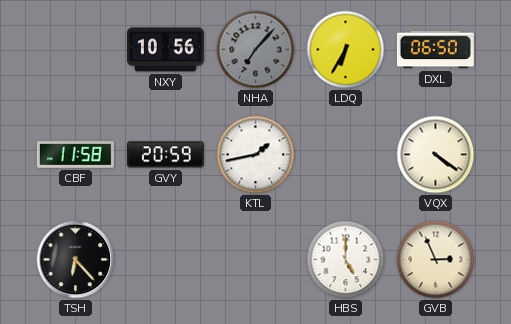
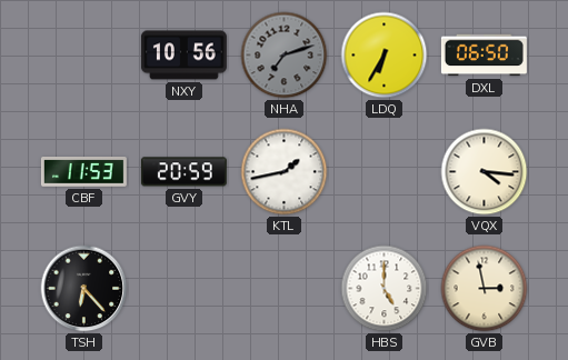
NHA: 7:07 -> 7:12
CBF: 11:58 -> 11:53
VQX: 4:21 -> 4:16
GVB: 2:56 -> 2:58
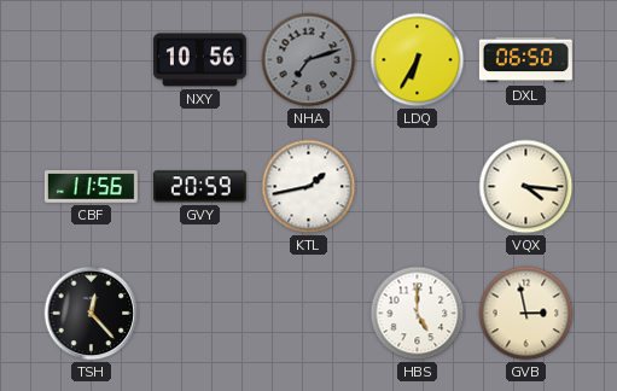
CBF: 11:53 -> 11:56
TSH: 6:23 -> 12:23
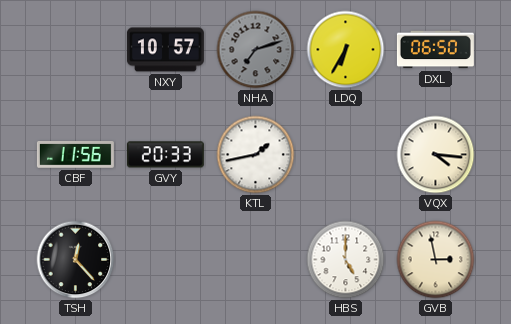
NXY: 10:56 -> 10:57
GVY: 20:59 -> 20:33
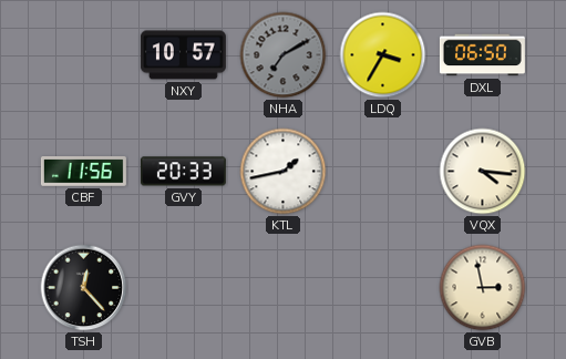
NHA: 7:12 -> 7:10
LDQ: 6:35 -> 3:35
HBS: 5:00 -> none
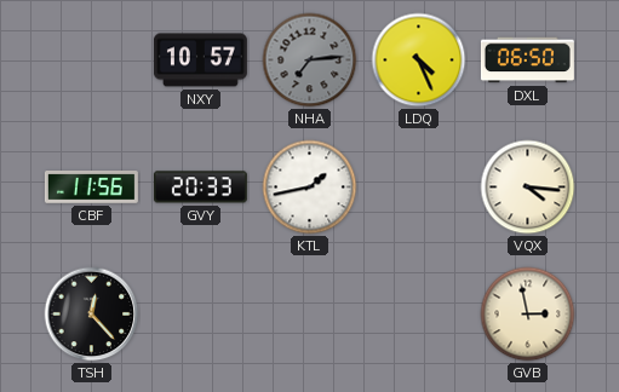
NHA: 7:10 -> 7:14
LDQ: 3:35 -> 4:26
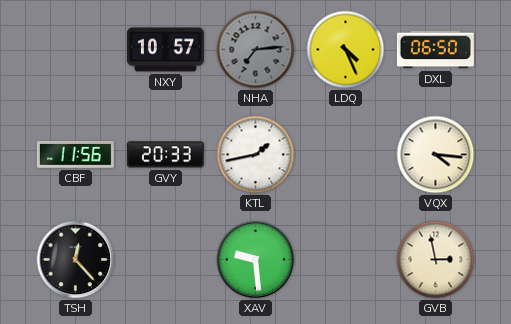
XAV: none -> 9:29
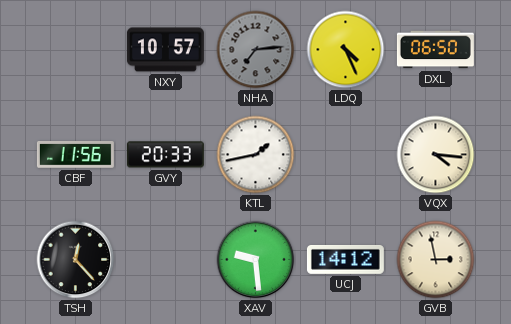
UCJ: none -> 14:12
